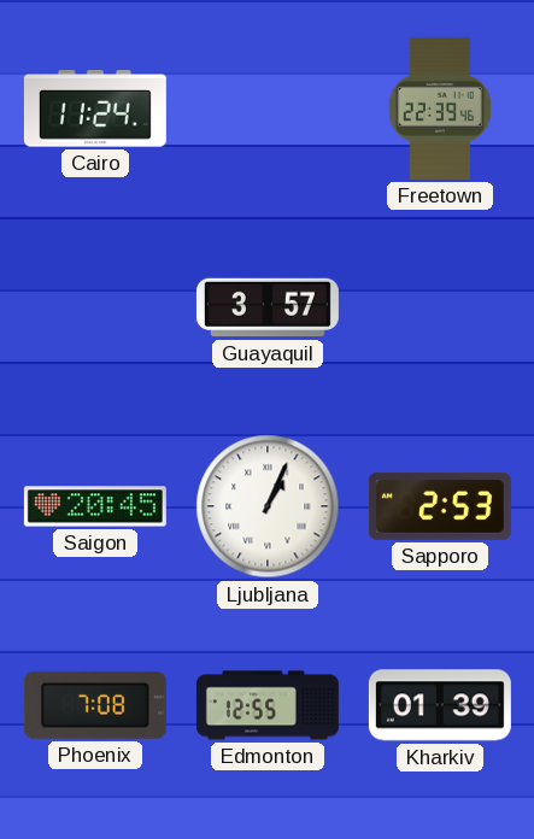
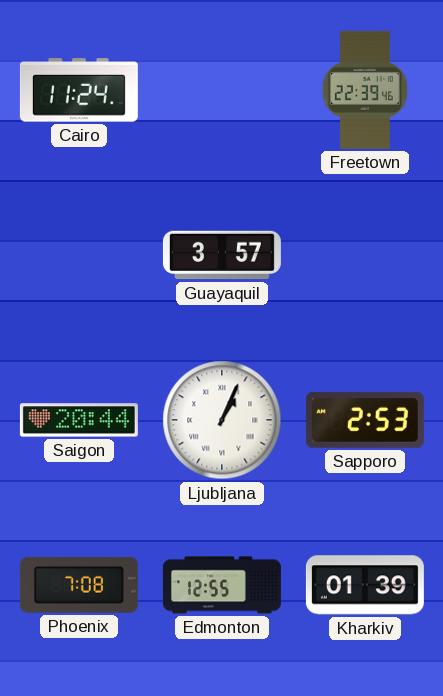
Saigon: 20:45 -> 20:44
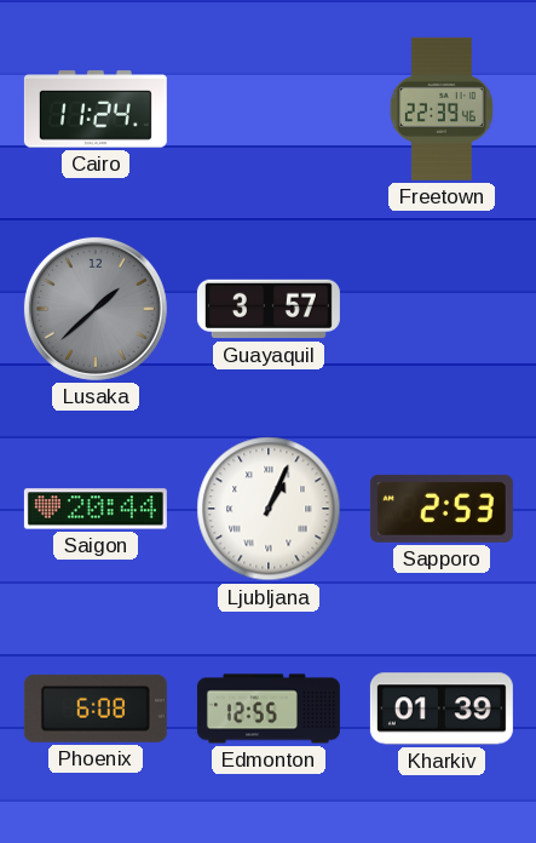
Lusaka: none -> 1:38
Phoenix: 7:08 -> 6:08
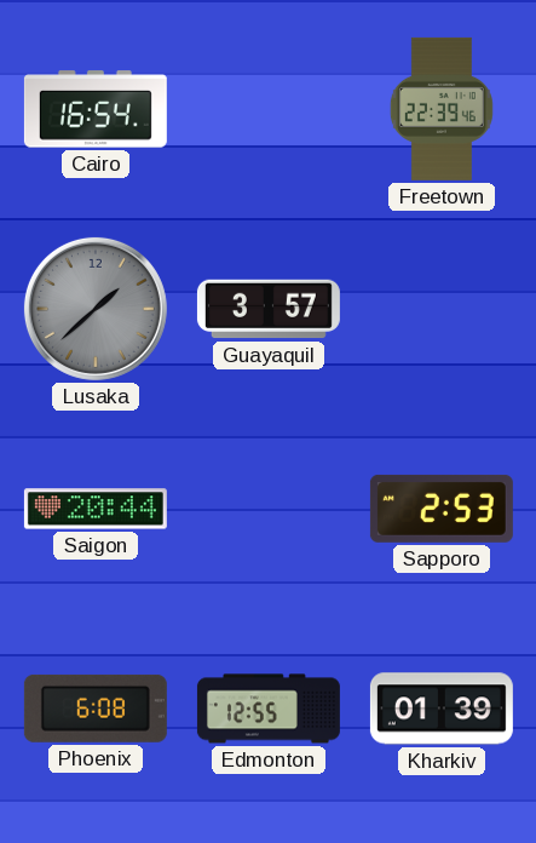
Cairo: 11:24 -> 16:54
Ljubljana: 1:04 -> none
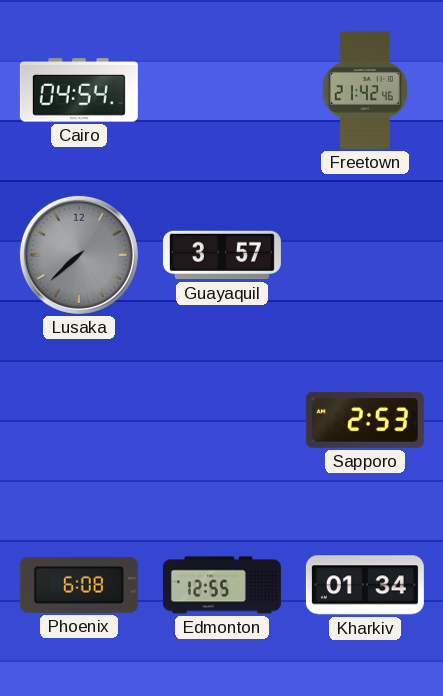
Cairo: 16:54 -> 04:54
Freetown: 22:39 -> 21:42
Lusaka: 1:38 -> 7:38
Saigon: 20:44 -> none
Kharkiv: 01:39 -> 01:34
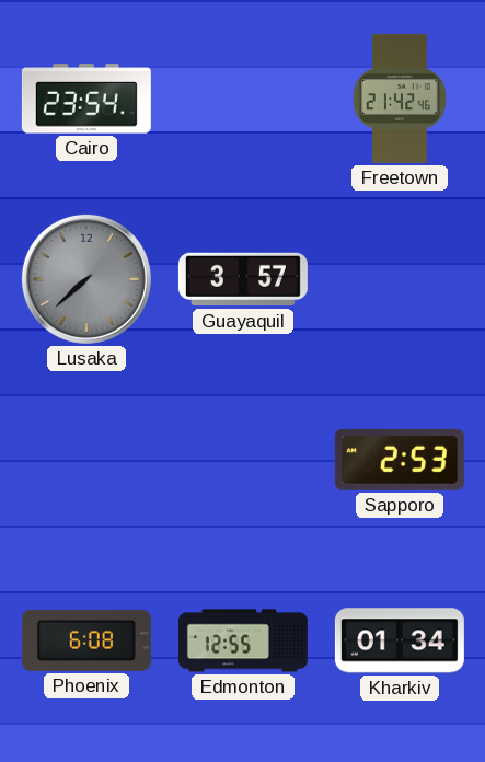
Cairo: 04:54 -> 23:54
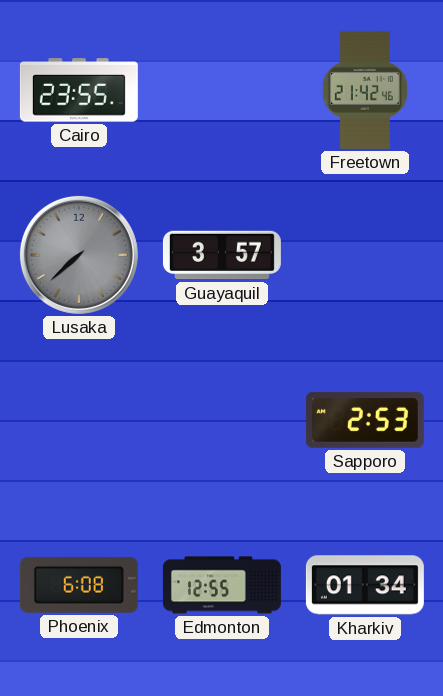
Cairo: 23:54 -> 23:55
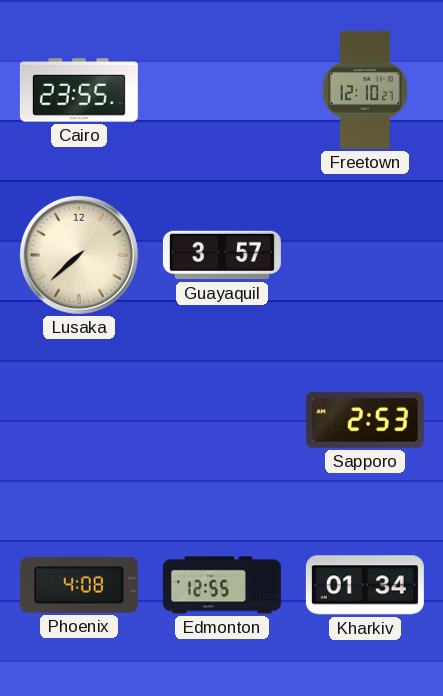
Freetown: 21:42 -> 12:10
Lusaka dial: grey -> cream
Phoenix: 6:08 -> 4:08
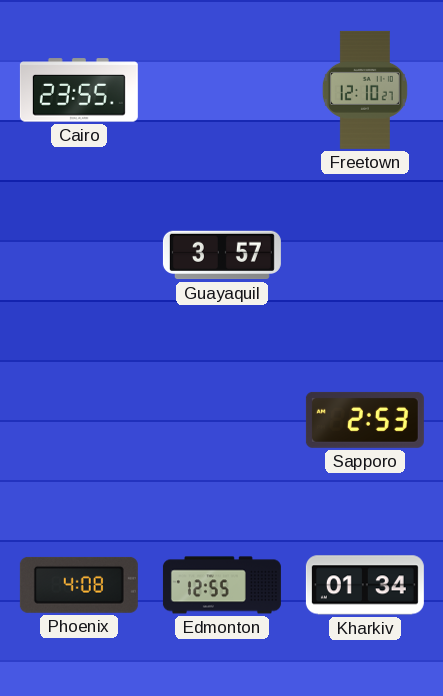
Lusaka: 7:38 -> none
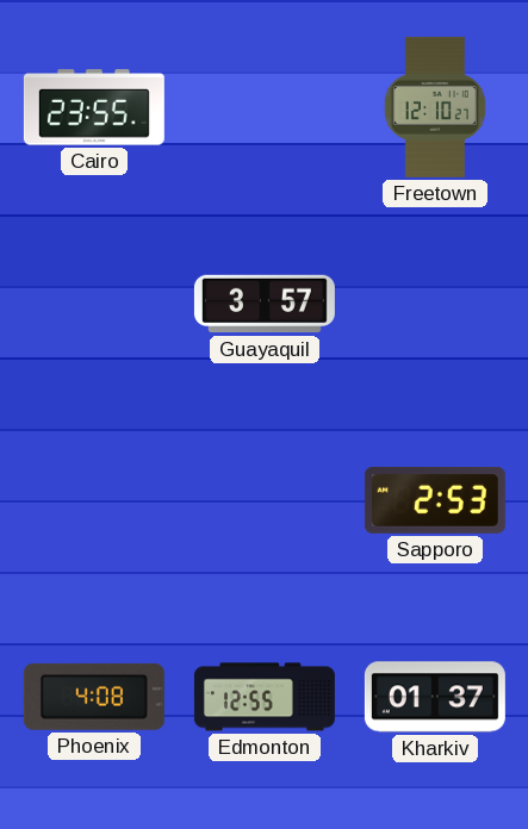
Kharkiv: 01:34 -> 01:37
